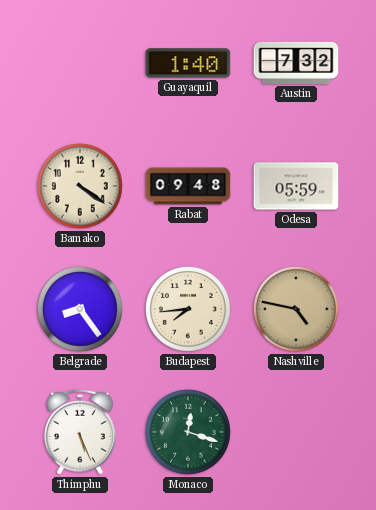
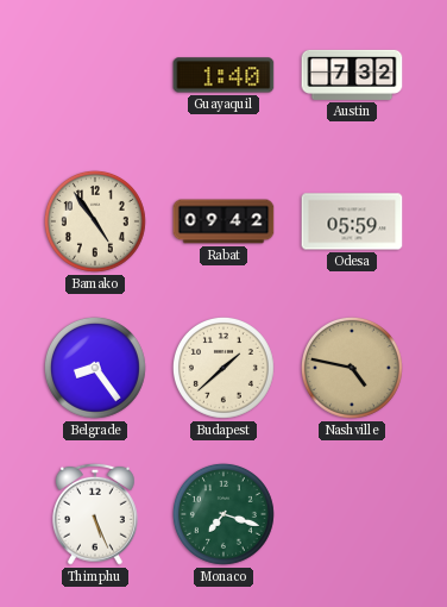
Bamako: 4:21 -> 4:54
Rabat: 09:48 -> 09:42
Budapest: 7:44 -> 1:38
Monaco: 12:18 -> 7:18
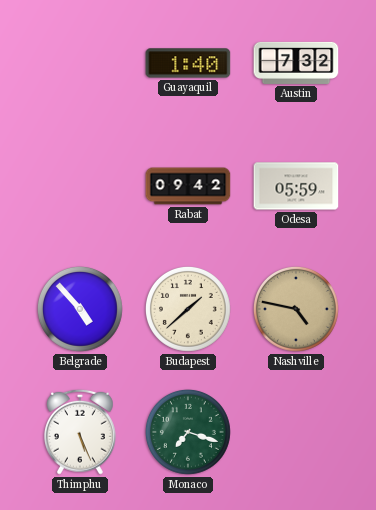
Bamako: 4:54 -> none
Belgrade: 8:24 -> 4:53
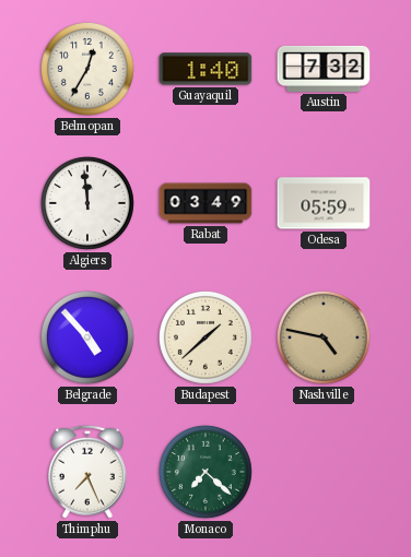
Belmopan: none -> 12:35
Algiers: none -> 11:59
Rabat: 09:42 -> 03:49
Thimphu: 5:26 -> 7:26
Monaco: 7:18 -> 7:22
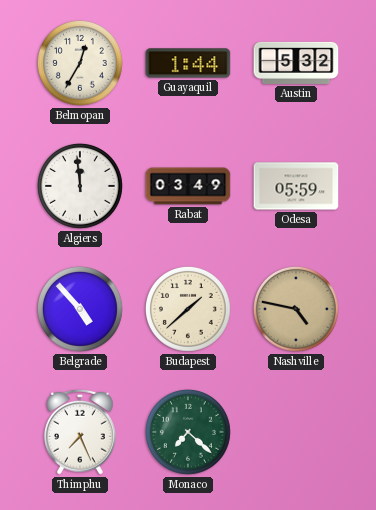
Guayaquil: 1:40 -> 1:44
Austin: 7:32 -> 5:32
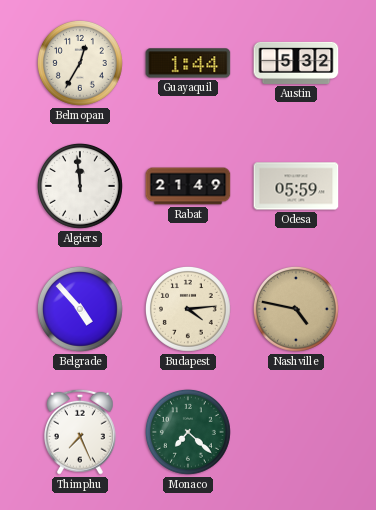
Rabat: 03:49 -> 21:49
Budapest: 1:38 -> 4:14
